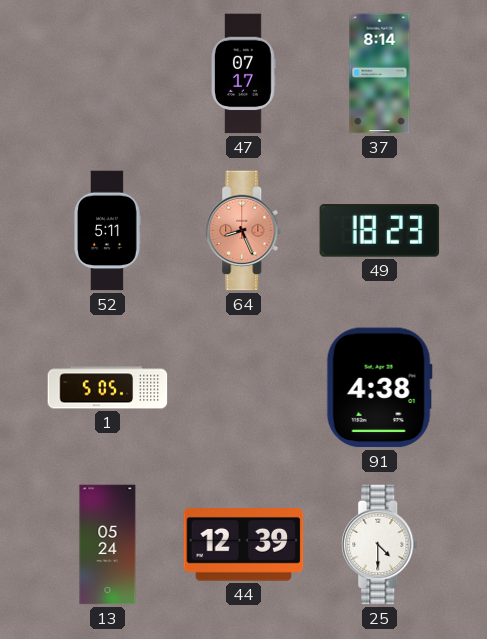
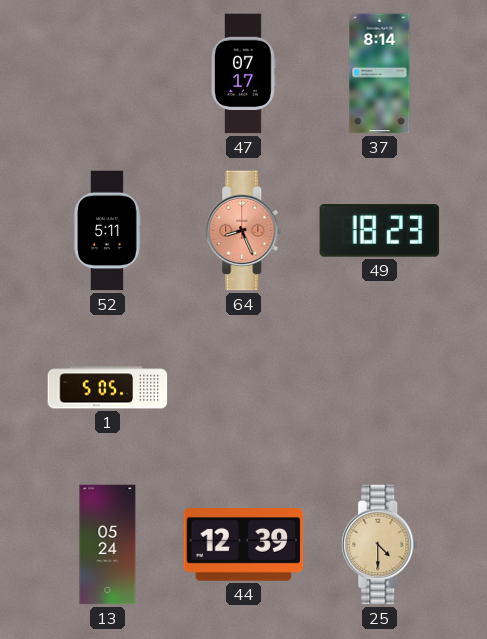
91: 4:38 -> none
25 dial: white -> champagne
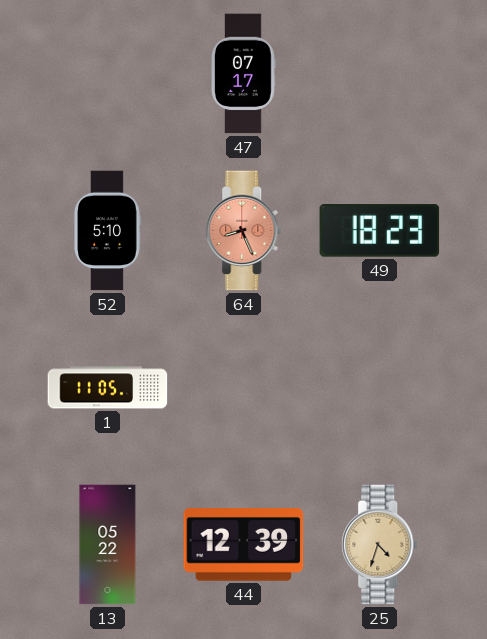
37: 8:14 -> none
52: 5:11 -> 5:10
1: 5:05 -> 11:05
13: 05:24 -> 05:22
25: 4:30 -> 4:33
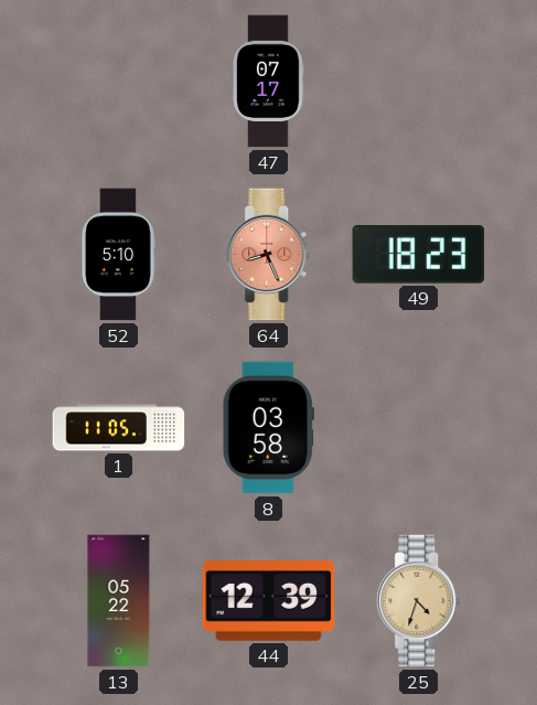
8: none -> 03:58
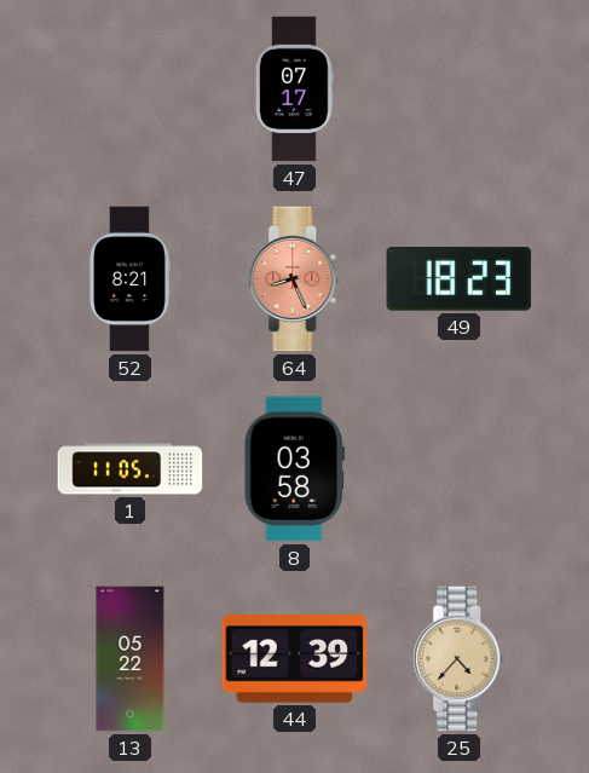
52: 5:10 -> 8:21
25: 4:33 -> 4:37
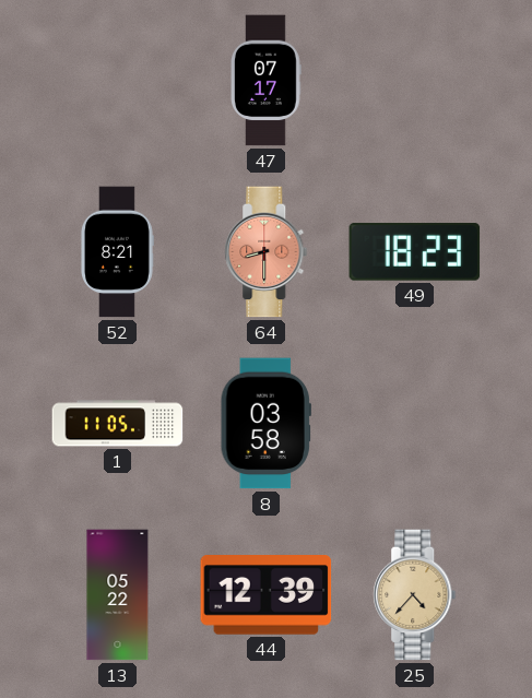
64: 8:26 -> 8:30
